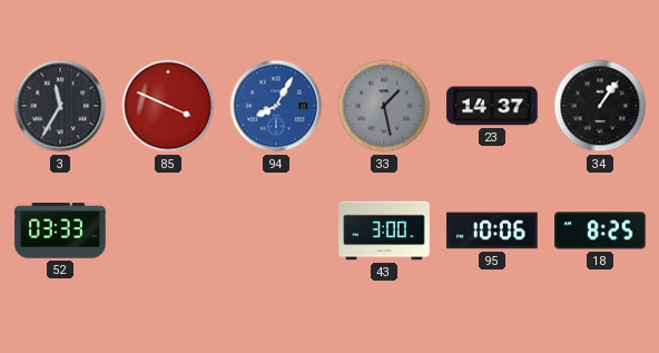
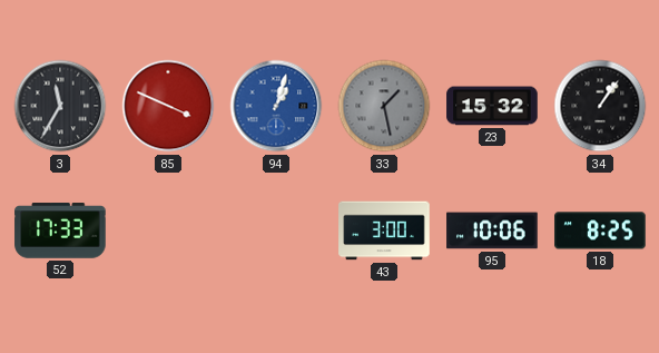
94: 8:05 -> 1:03
23: 14:37 -> 15:32
52: 03:33 -> 17:33
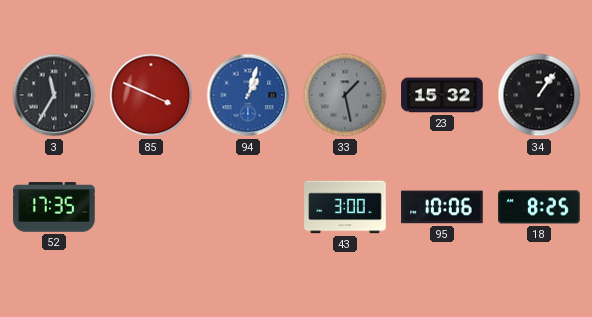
52: 17:33 -> 17:35
